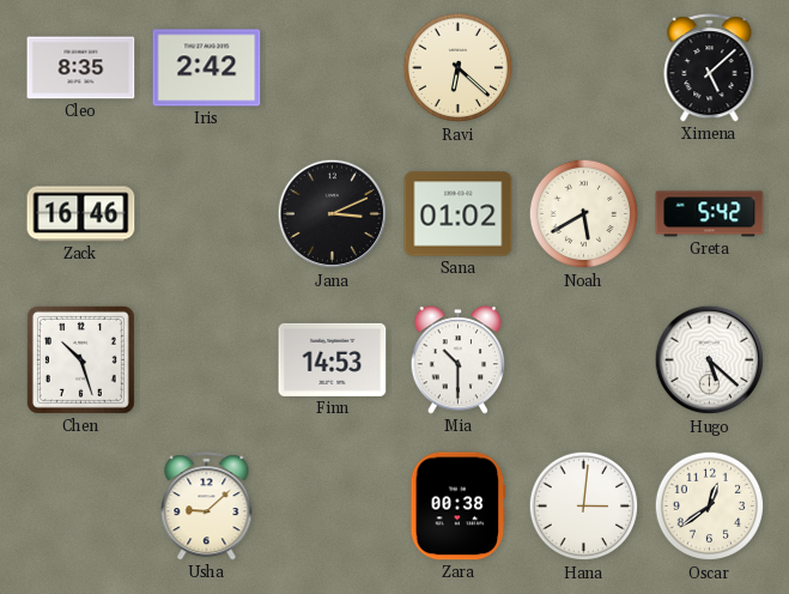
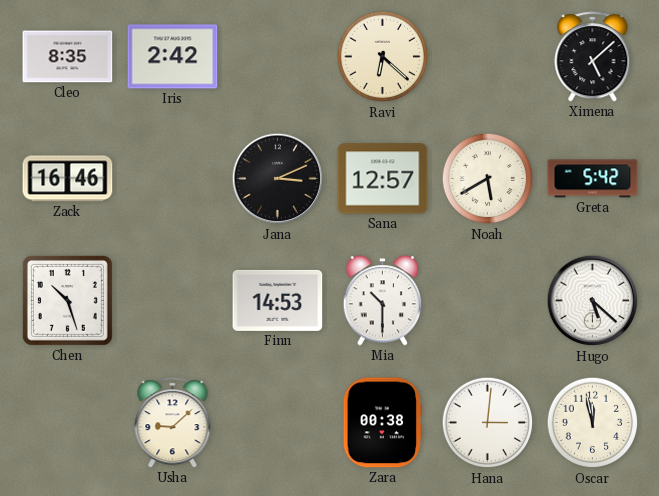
Sana: 01:02 -> 12:57
Oscar: 12:39 -> 11:58
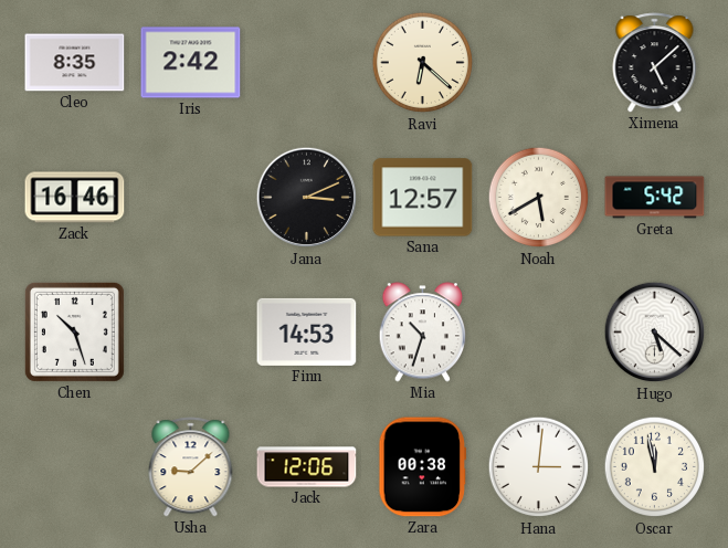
Mia: 10:30 -> 10:33
Jack: none -> 12:06
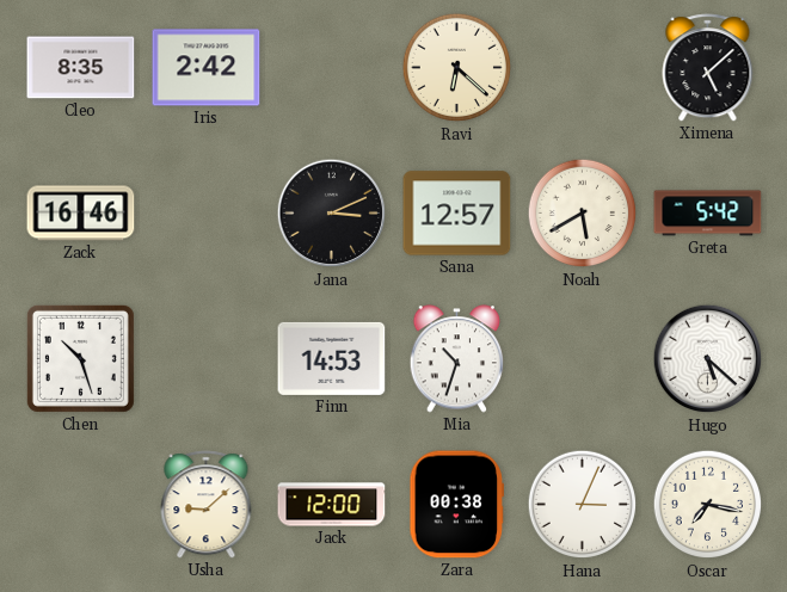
Jack: 12:06 -> 12:00
Hana: 3:01 -> 3:04
Oscar: 11:58 -> 7:17
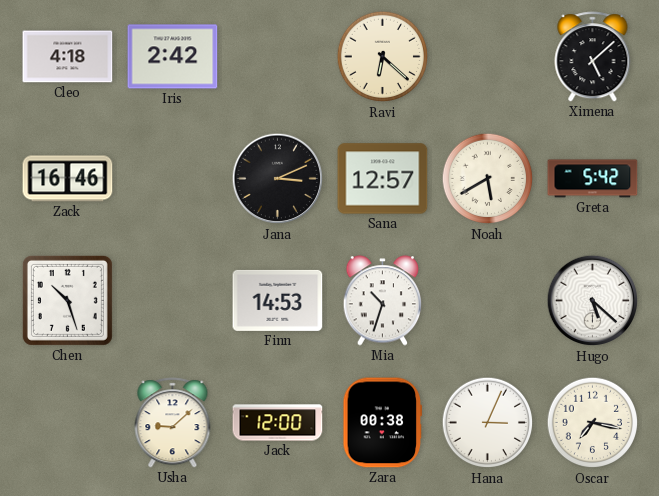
Cleo: 8:35 -> 4:18
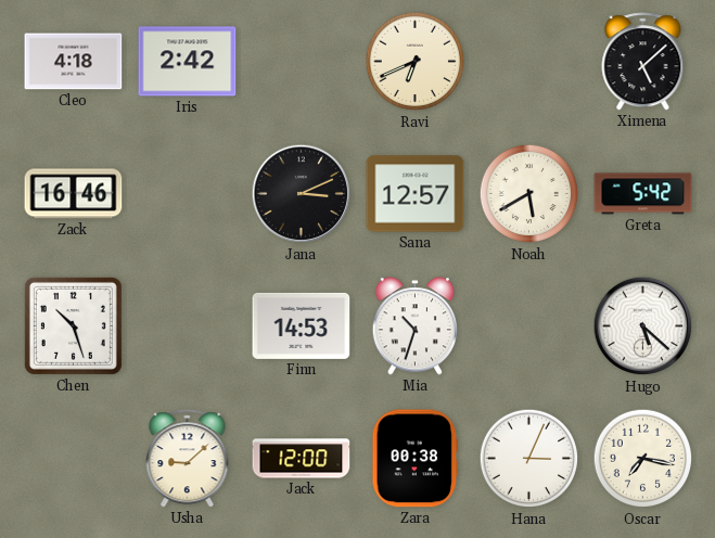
Ravi: 6:22 -> 6:41
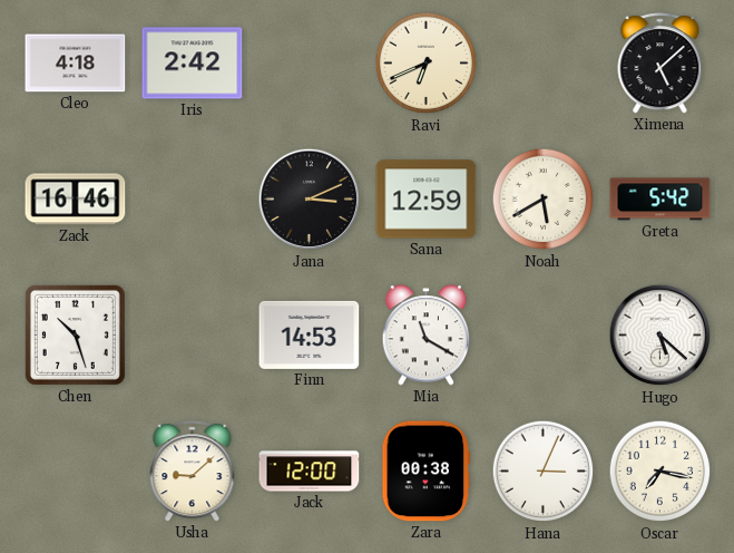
Sana: 12:57 -> 12:59
Mia: 10:33 -> 11:20
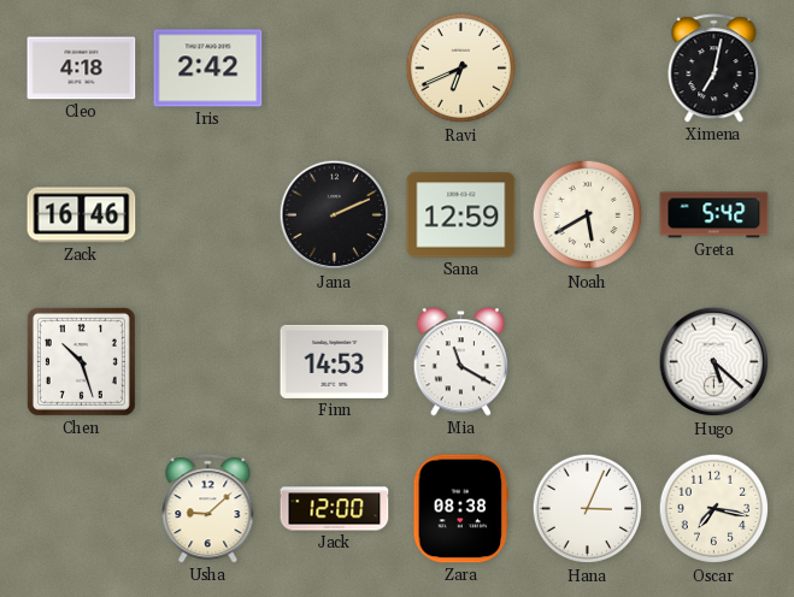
Ximena: 5:08 -> 7:02
Jana: 3:11 -> 2:11
Zara: 00:38 -> 08:38
